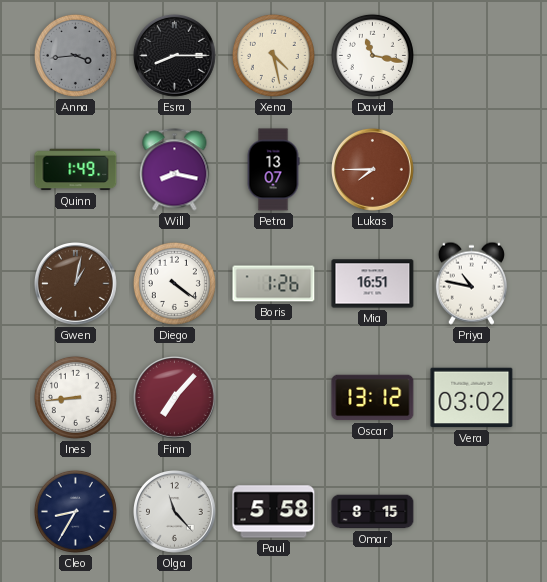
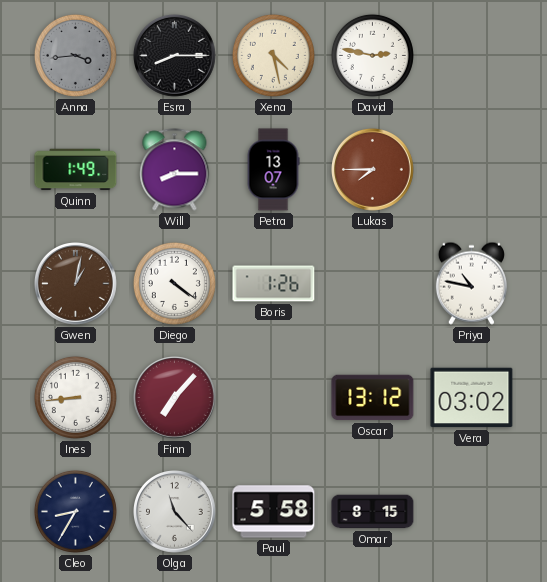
David: 11:17 -> 2:47
Will: 8:17 -> 8:15
Mia: 16:51 -> none
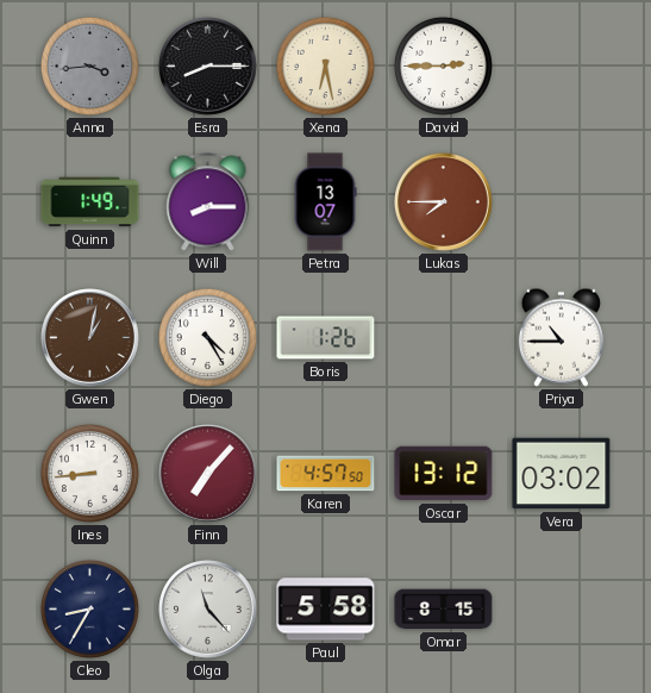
Xena: 4:28 -> 6:28
David: 2:47 -> 2:45
Diego: 4:21 -> 4:25
Priya: 10:47 -> 10:45
Karen: none -> 4:57
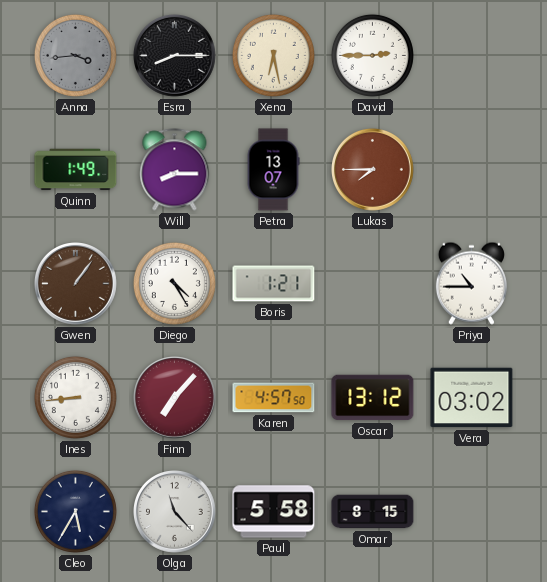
Gwen: 1:02 -> 1:06
Boris: 1:26 -> 1:21
Cleo: 8:35 -> 5:35
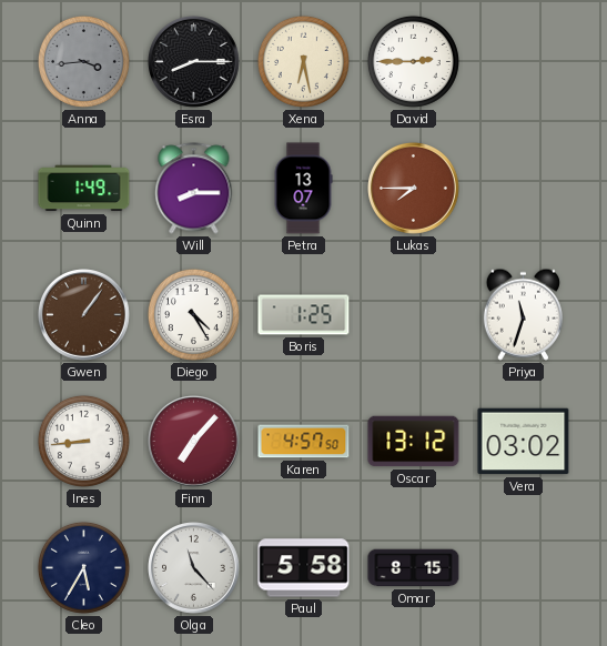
Boris: 1:21 -> 1:25
Priya: 10:45 -> 11:33
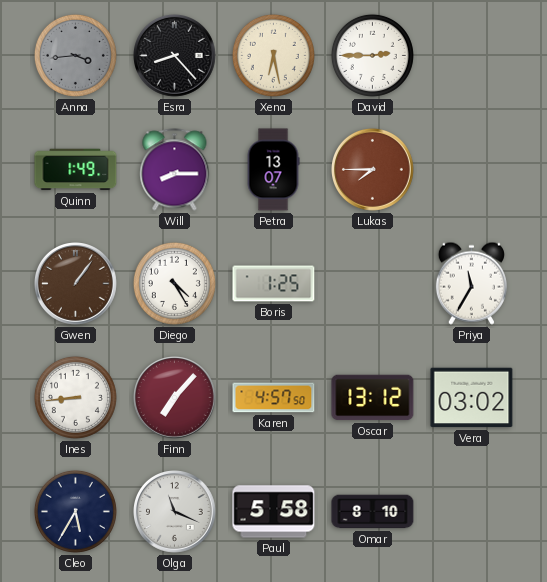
Esra: 8:15 -> 8:23
Priya: 11:33 -> 11:35
Olga: 11:23 -> 11:19
Omar: 8:15 -> 8:10
